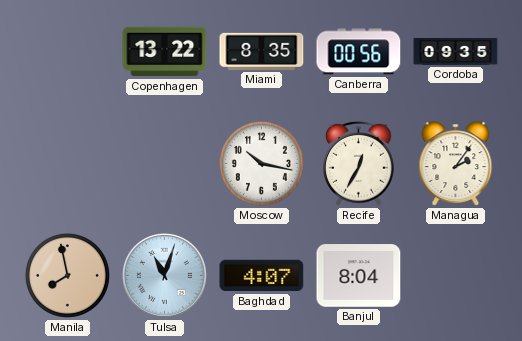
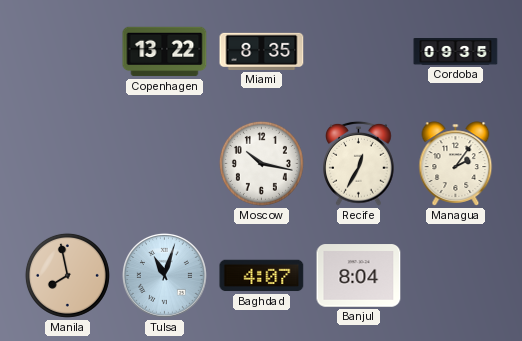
Canberra: 00:56 -> none
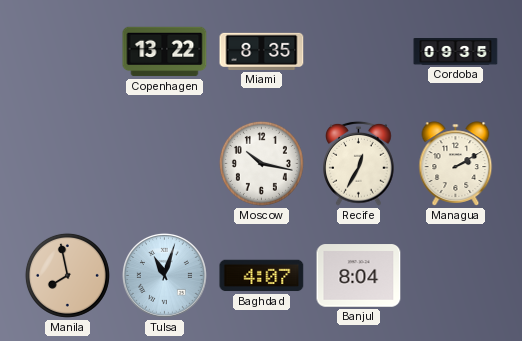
Managua: 2:06 -> 2:10
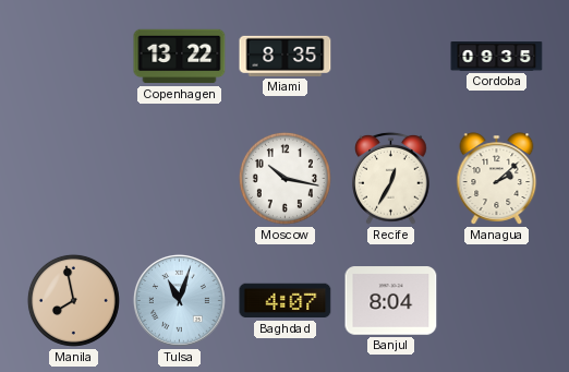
Managua: 2:10 -> 2:08
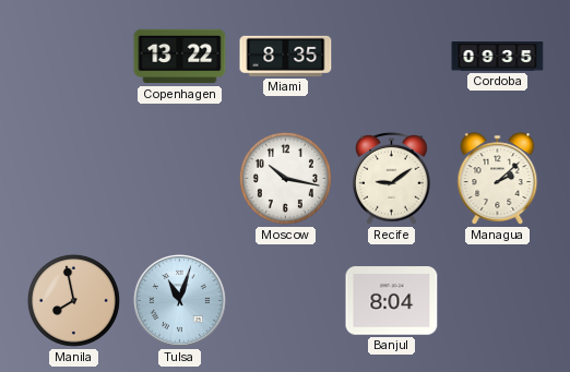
Recife: 12:35 -> 9:09
Baghdad: 4:07 -> none
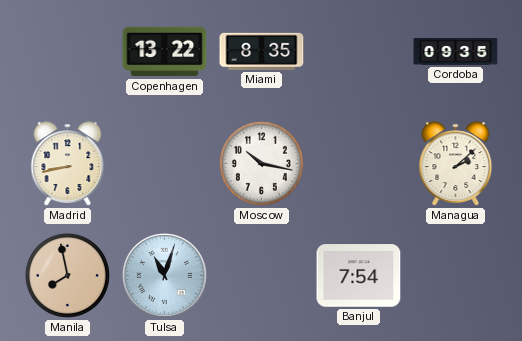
Madrid: none -> 8:43
Recife: 9:09 -> none
Banjul: 8:04 -> 7:54
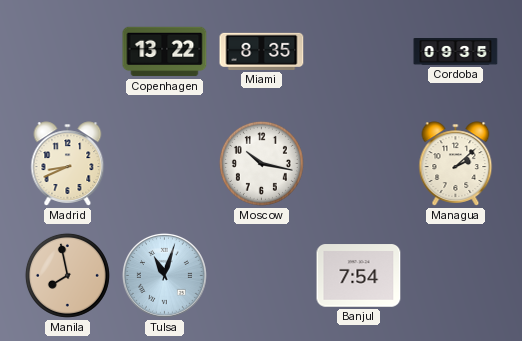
Madrid: 8:43 -> 8:41
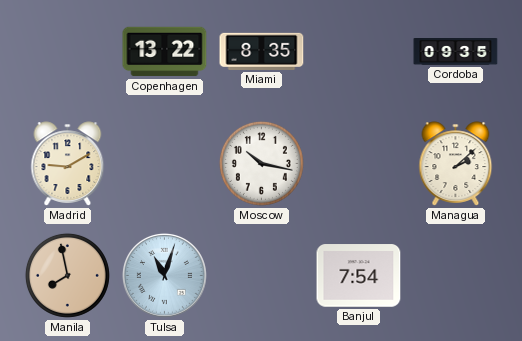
Madrid: 8:41 -> 9:10
